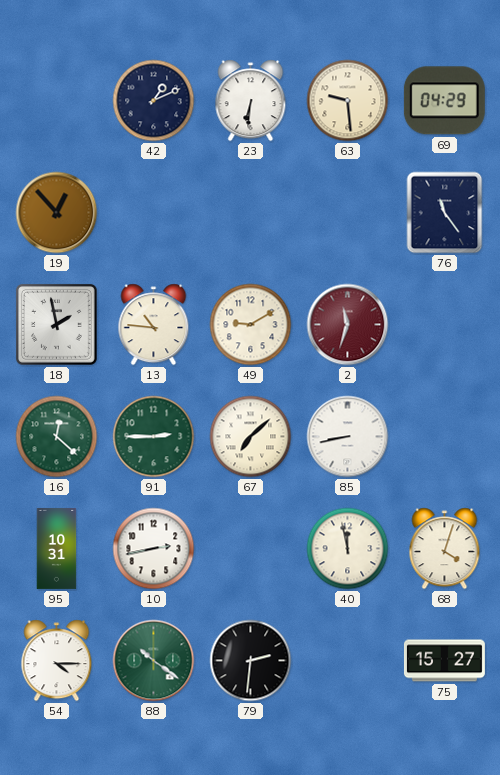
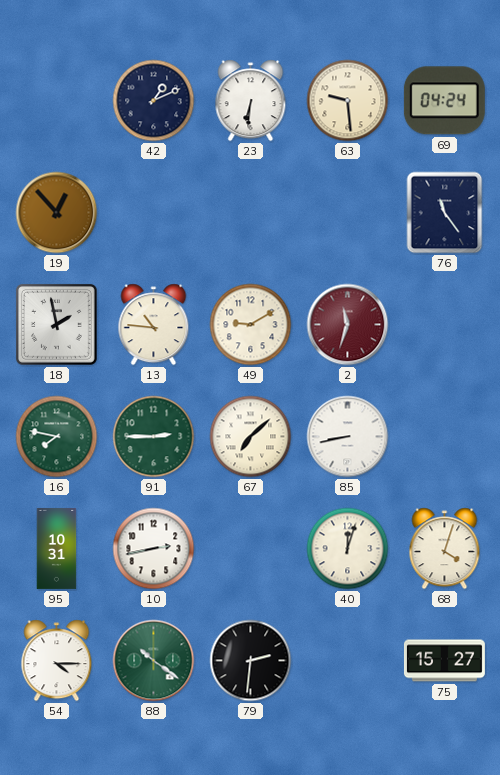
69: 04:29 -> 04:24
16: 12:22 -> 7:47
40: 11:58 -> 12:03
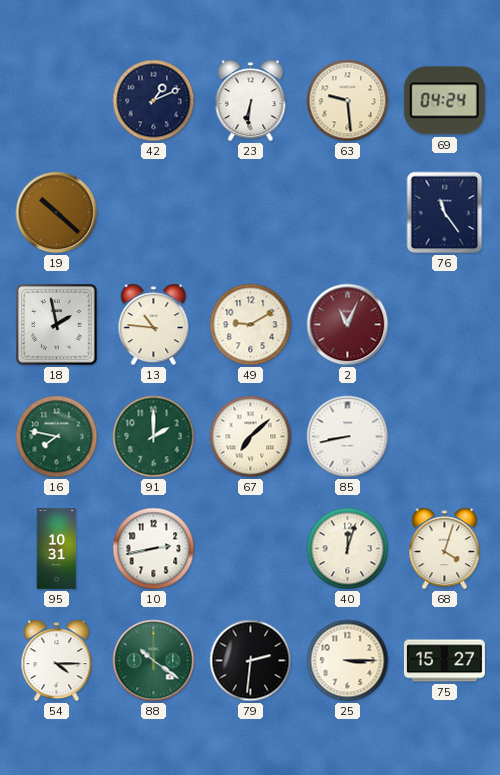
19: 12:53 -> 10:22
2: 11:33 -> 11:04
91: 2:45 -> 2:00
25: none -> 3:15
